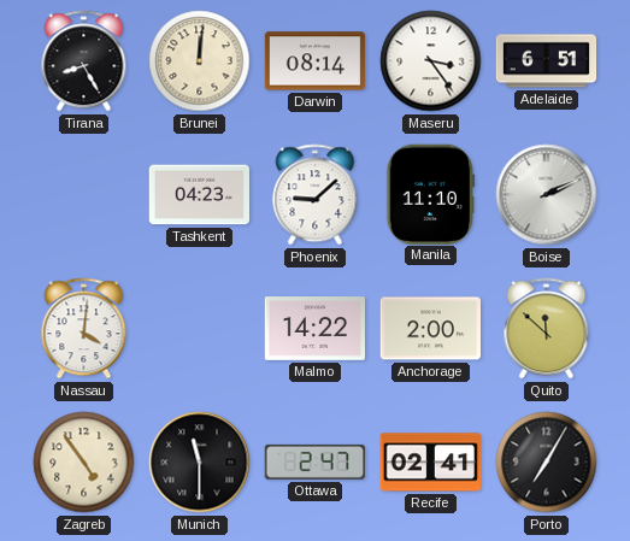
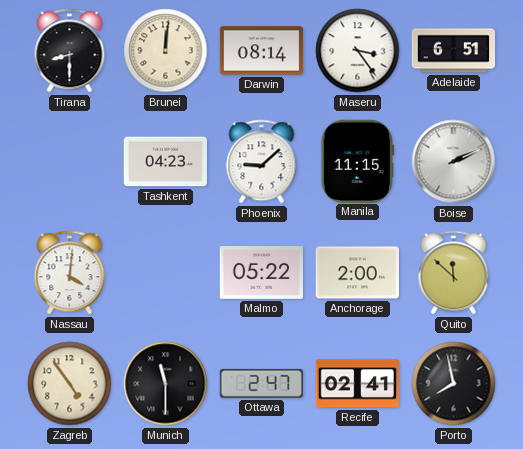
Tirana: 8:25 -> 8:30
Manila: 11:10 -> 11:15
Malmo: 14:22 -> 05:22
Porto: 7:05 -> 7:58
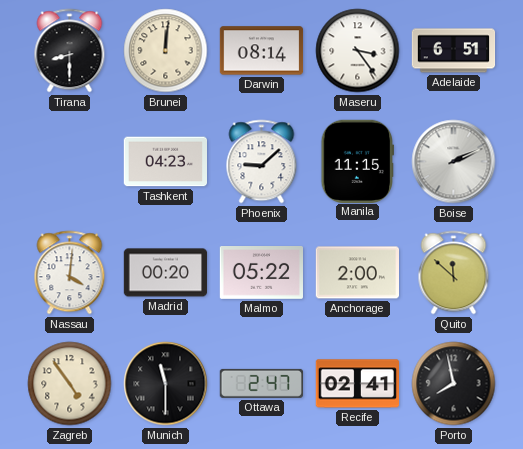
Madrid: none -> 00:20
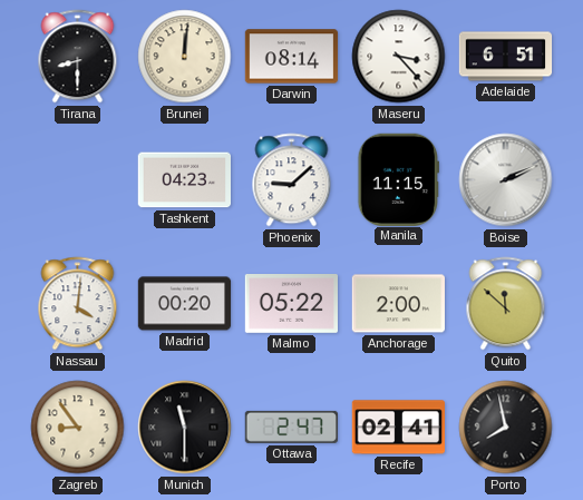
Maseru: 3:24 -> 3:23
Zagreb: 4:54 -> 8:54
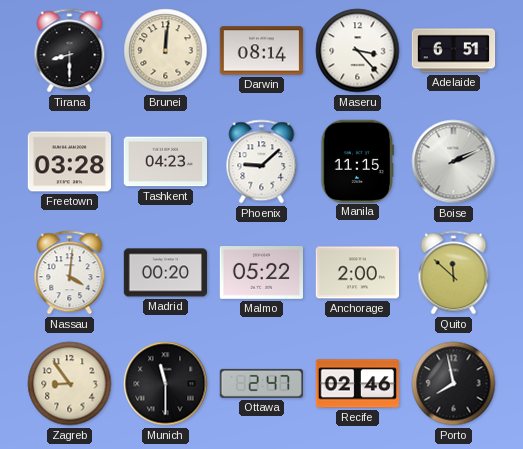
Freetown: none -> 03:28
Recife: 02:41 -> 02:46
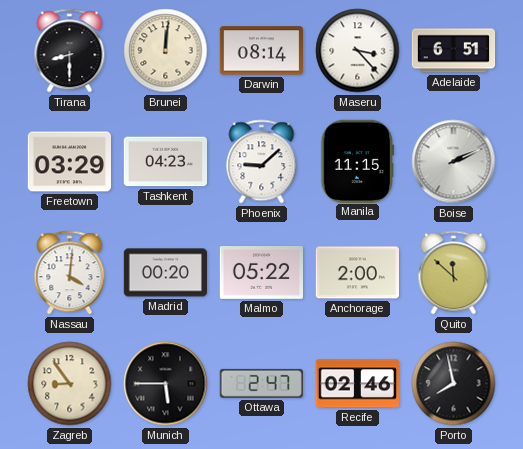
Freetown: 03:28 -> 03:29
Munich: 11:30 -> 5:45
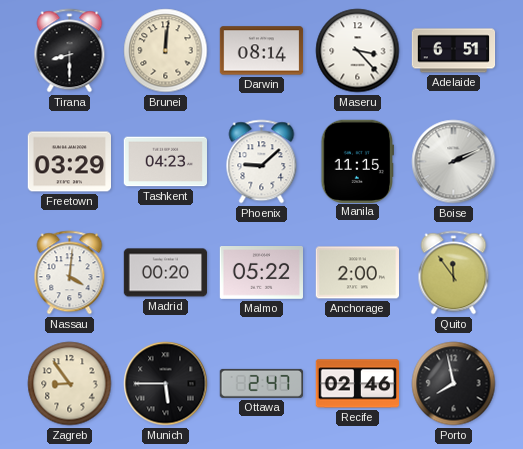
Quito: 11:52 -> 11:54
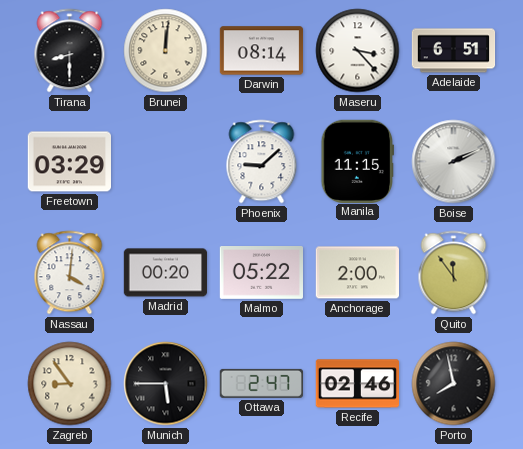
Tashkent: 04:23 -> none
